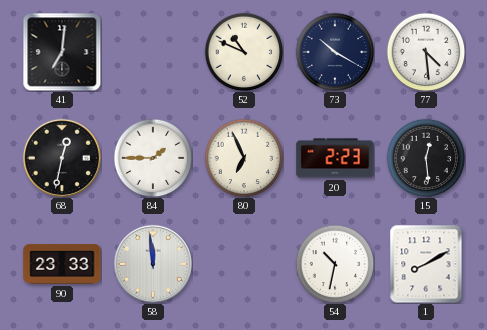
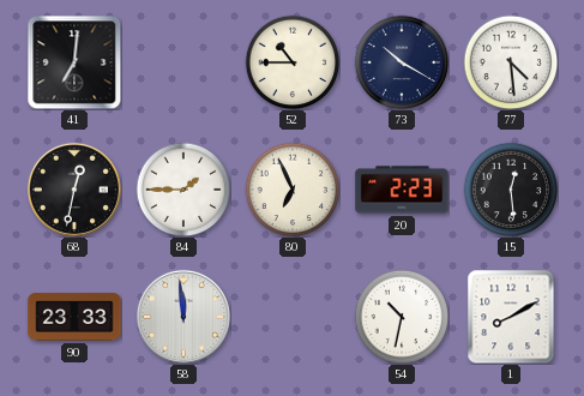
52: 10:49 -> 10:45
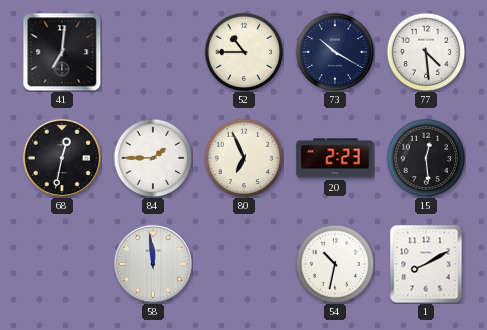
90: 23:33 -> none
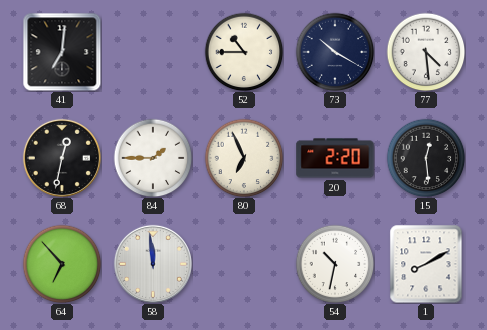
20: 2:23 -> 2:20
64: none -> 6:53
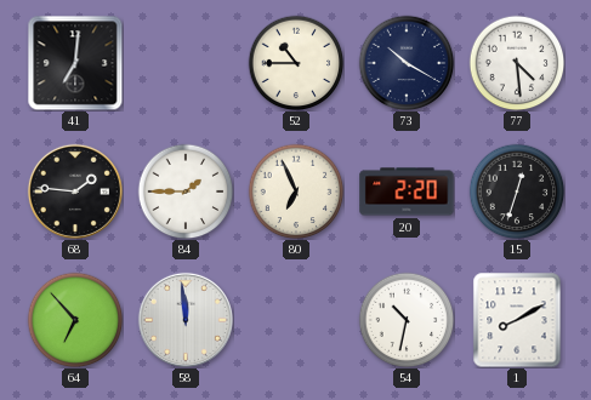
68: 12:32 -> 1:46
15: 12:29 -> 12:33
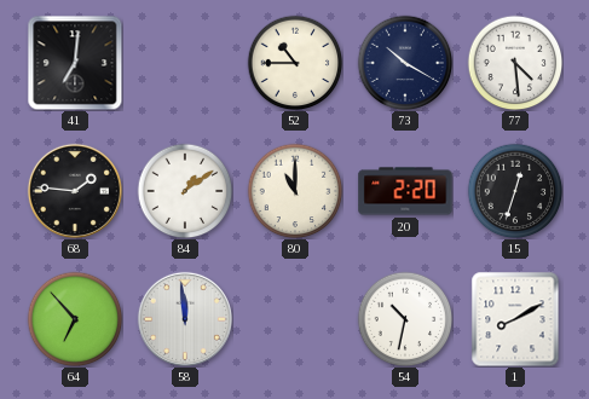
84: 1:45 -> 1:09
80: 6:56 -> 11:00
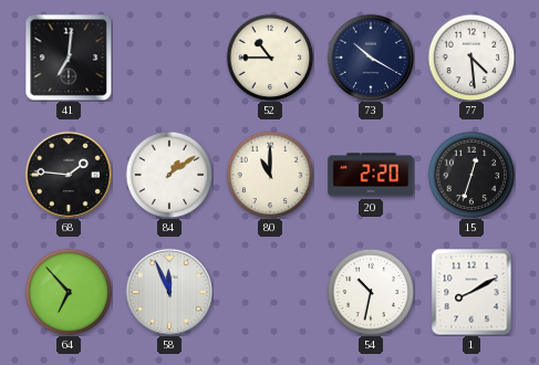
58: 11:59 -> 11:56
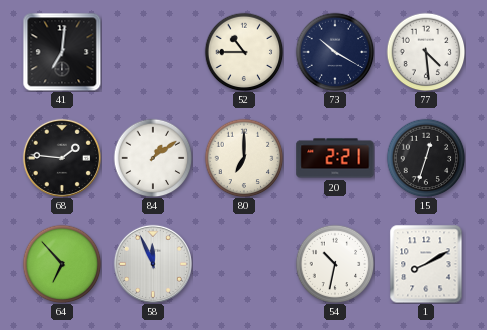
80: 11:00 -> 7:00
20: 2:20 -> 2:21
